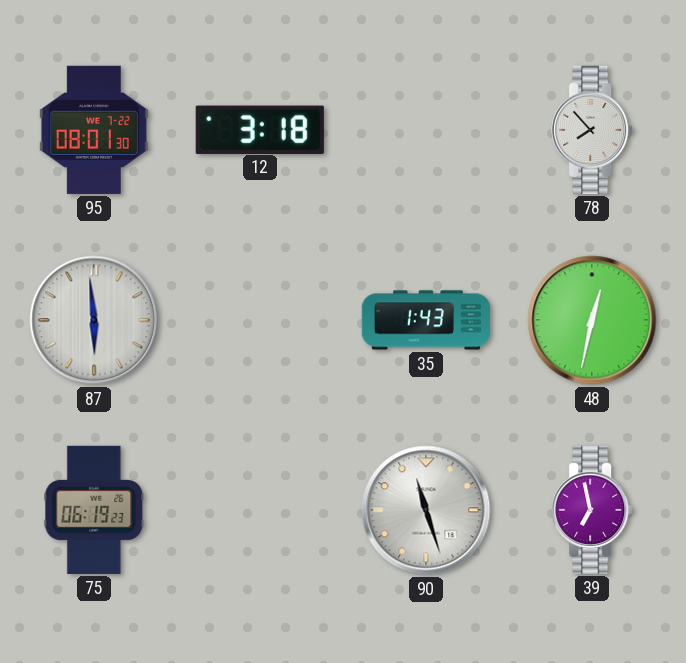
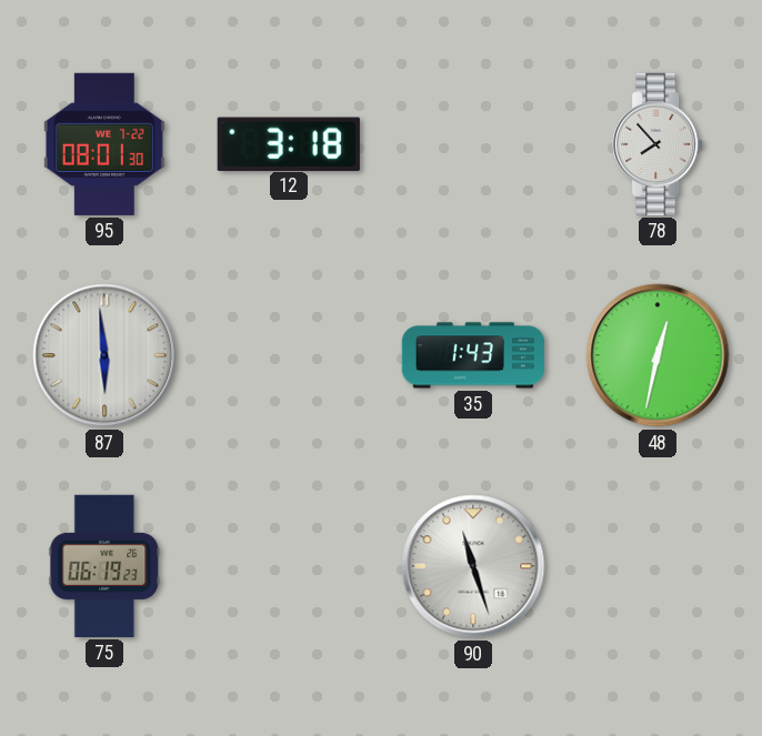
39: 6:58 -> none
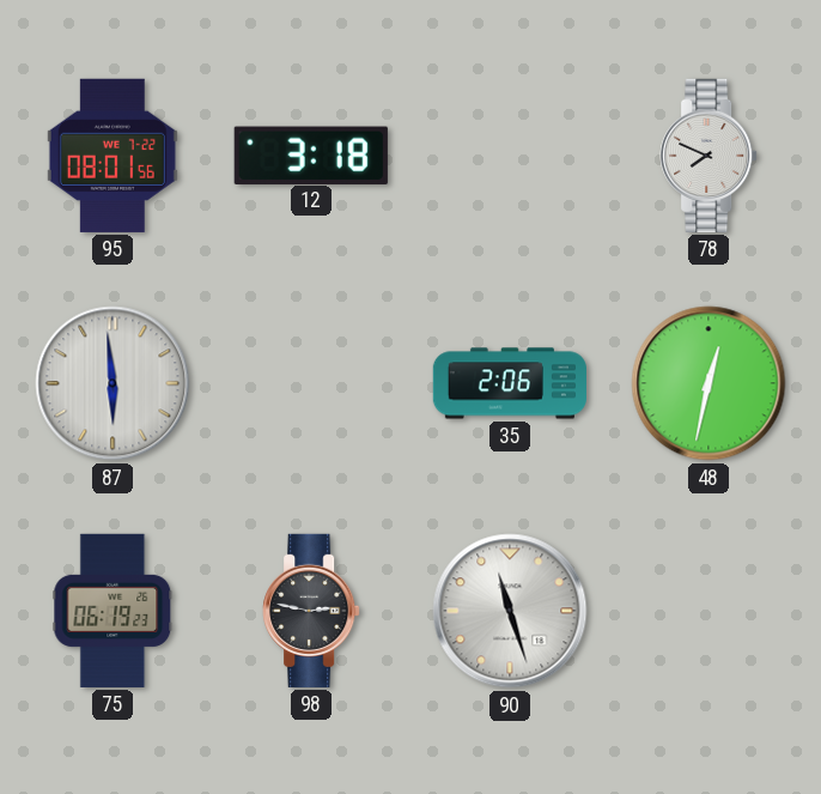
95: 08:01:30 -> 08:01:56
78: 7:53 -> 7:49
35: 1:43 -> 2:06
98: none -> 2:47
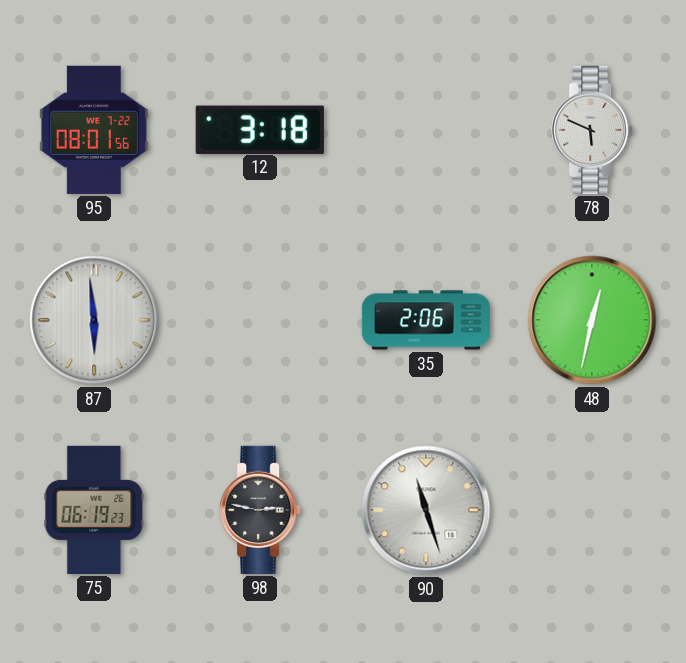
78: 7:49 -> 5:49
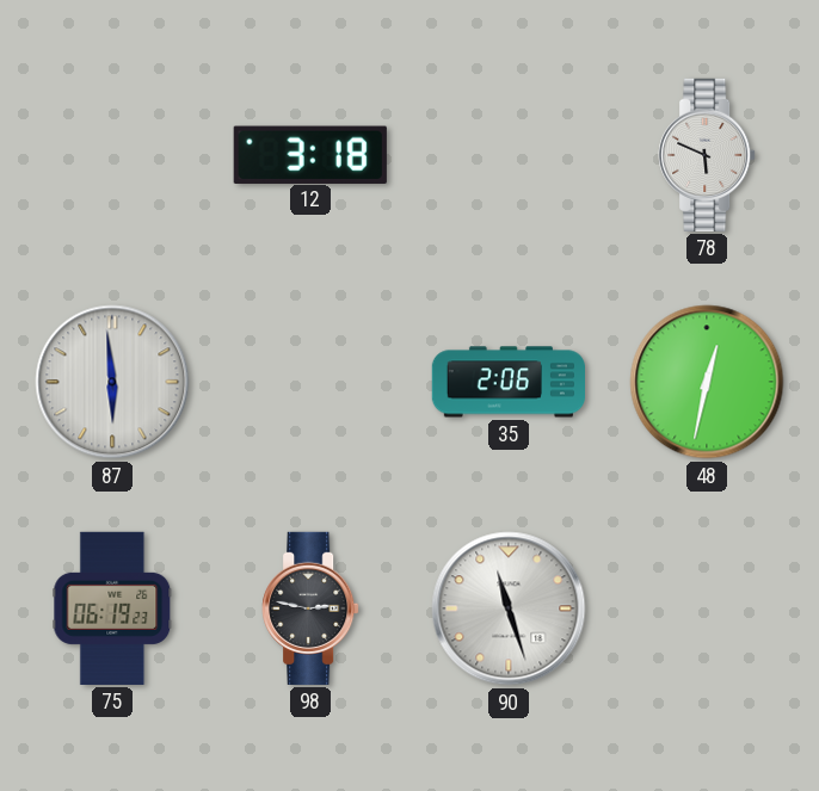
95: 08:01 -> none
